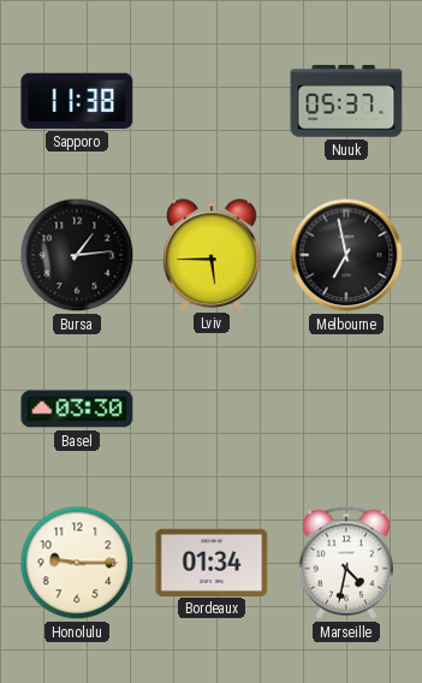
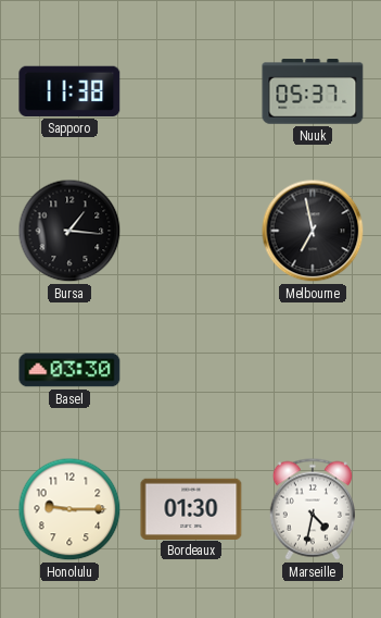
Bursa: 1:14 -> 1:16
Lviv: 5:45 -> none
Bordeaux: 01:34 -> 01:30
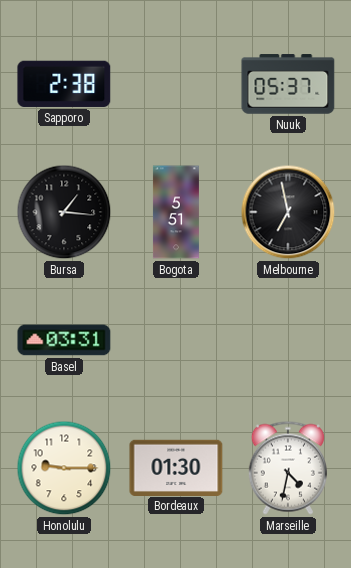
Sapporo: 11:38 -> 2:38
Bogota: none -> 5:51
Basel: 03:30 -> 03:31
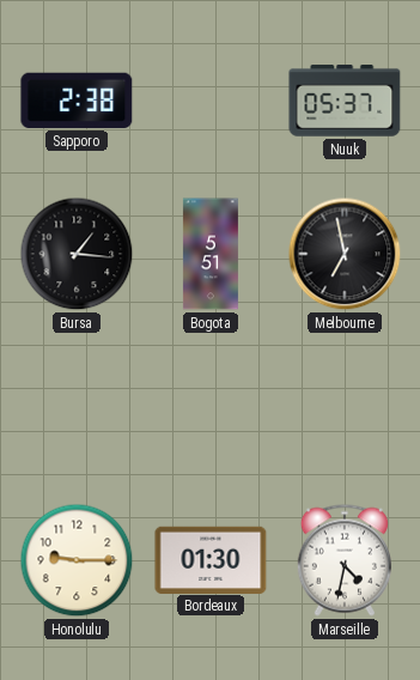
Basel: 03:31 -> none
